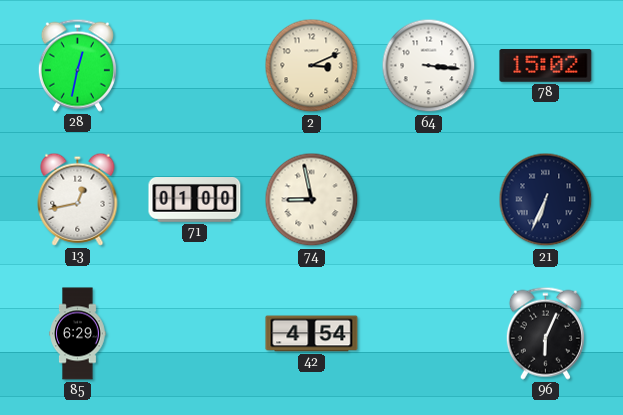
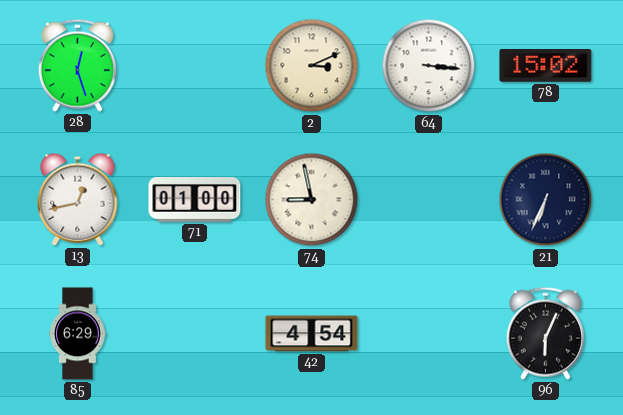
28: 12:32 -> 12:27
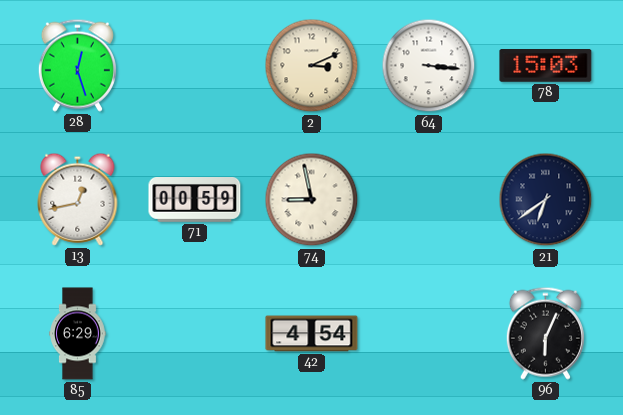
78: 15:02 -> 15:03
71: 01:00 -> 00:59
21: 6:34 -> 6:39
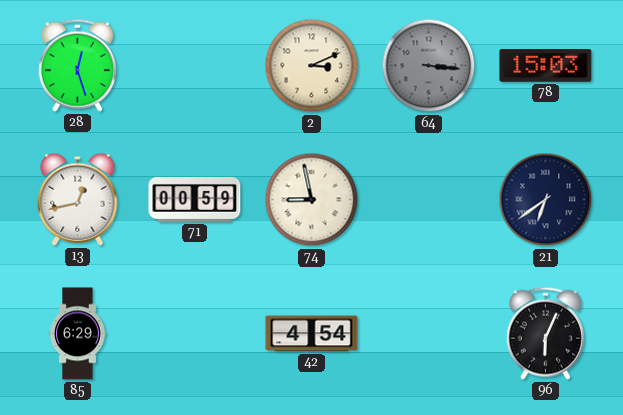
64 dial: white -> grey
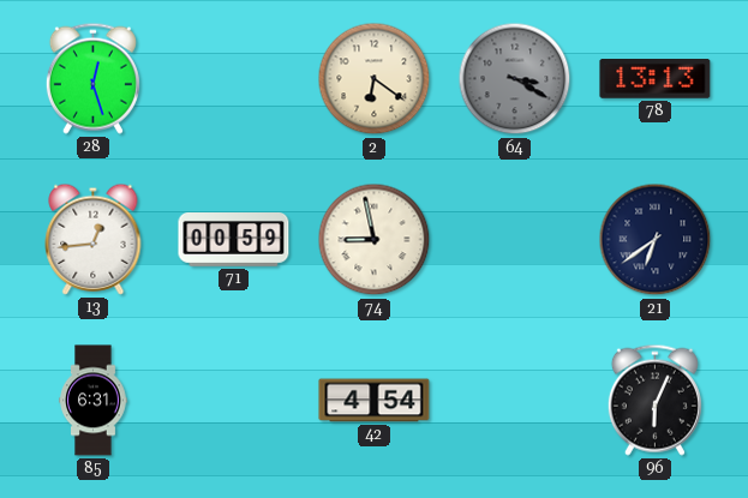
2: 3:11 -> 6:21
64: 3:16 -> 3:20
78: 15:03 -> 13:13
13: 12:43 -> 12:44
85: 6:29 -> 6:31
